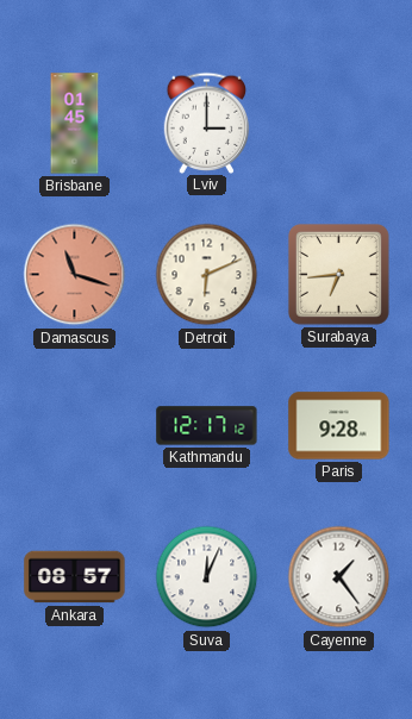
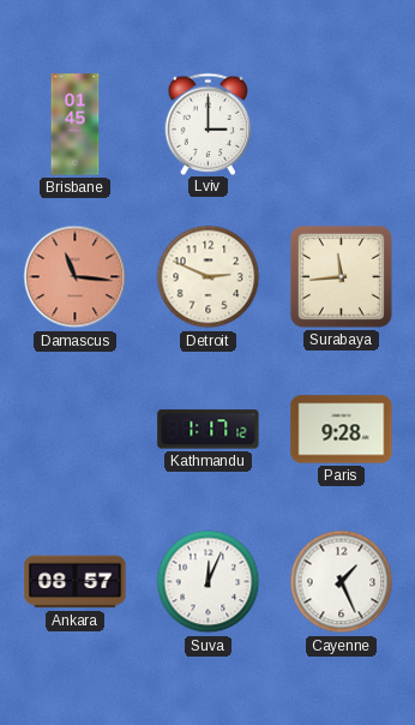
Damascus: 11:18 -> 11:16
Detroit: 6:11 -> 2:49
Surabaya: 6:44 -> 11:44
Kathmandu: 12:17 -> 1:17
Cayenne: 1:24 -> 1:26
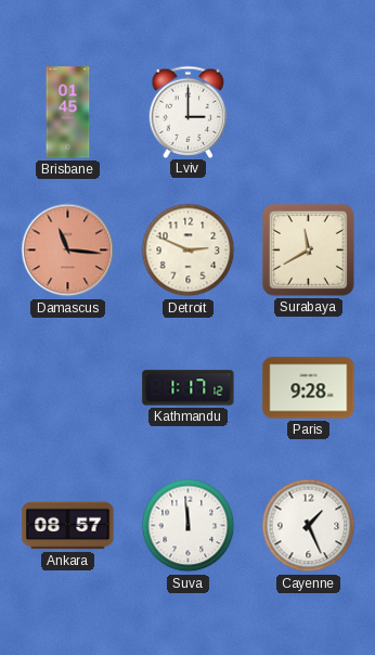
Surabaya: 11:44 -> 11:40
Suva: 12:04 -> 11:59
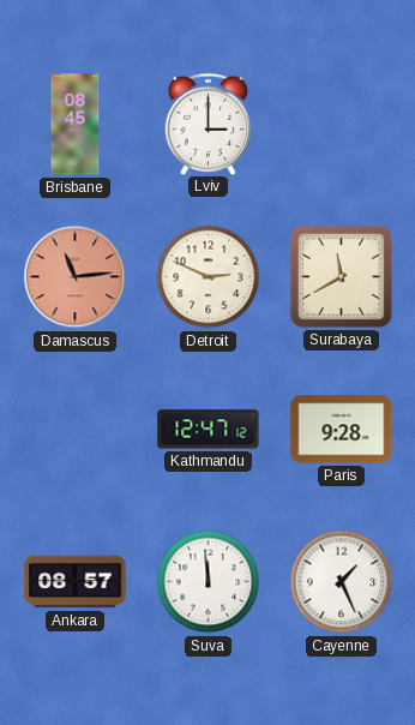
Brisbane: 01:45 -> 08:45
Damascus: 11:16 -> 11:14
Kathmandu: 1:17 -> 12:47
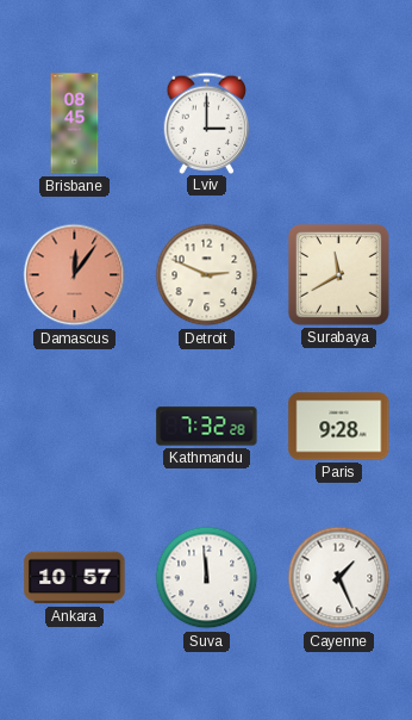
Damascus: 11:14 -> 12:06
Kathmandu: 12:47 -> 7:32
Ankara: 08:57 -> 10:57
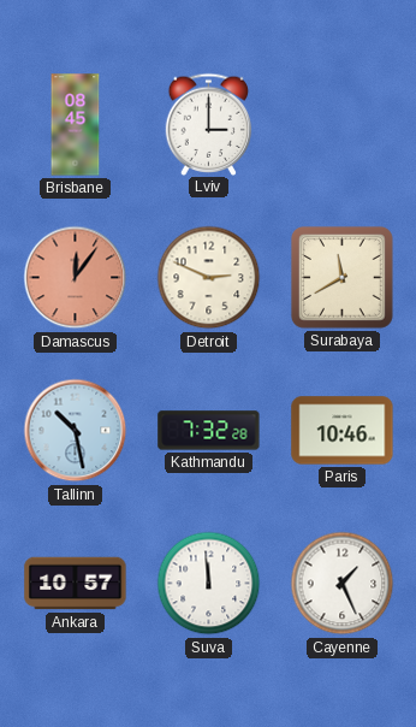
Tallinn: none -> 10:28
Paris: 9:28 -> 10:46
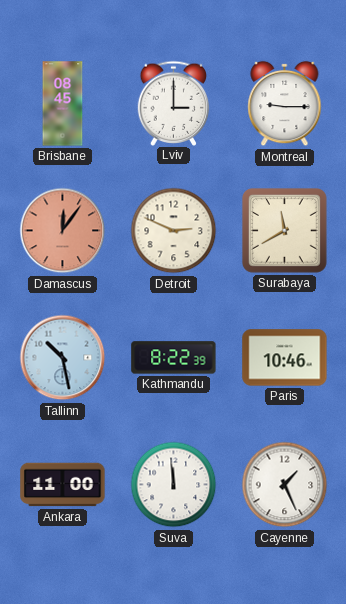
Montreal: none -> 9:15
Kathmandu: 7:32 -> 8:22
Ankara: 10:57 -> 11:00
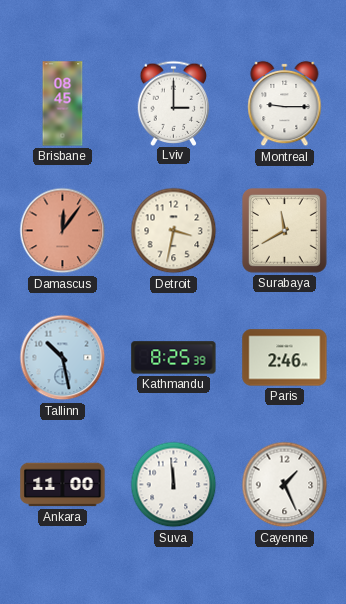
Detroit: 2:49 -> 3:32
Kathmandu: 8:22 -> 8:25
Paris: 10:46 -> 2:46
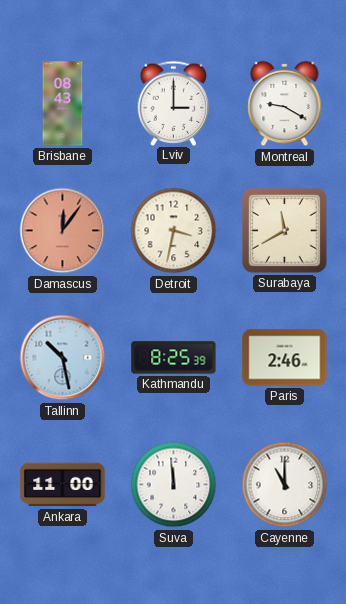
Brisbane: 08:45 -> 08:43
Montreal: 9:15 -> 9:20
Cayenne: 1:26 -> 11:00
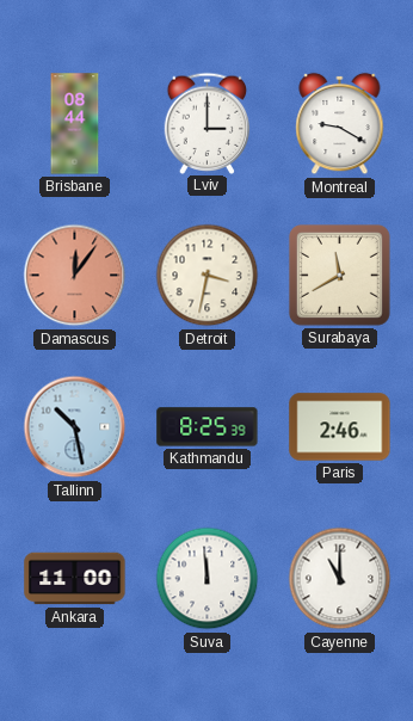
Brisbane: 08:43 -> 08:44
